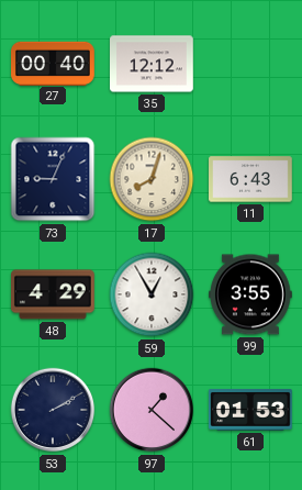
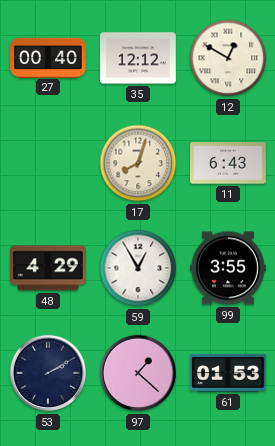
12: none -> 12:50
73: 9:04 -> none
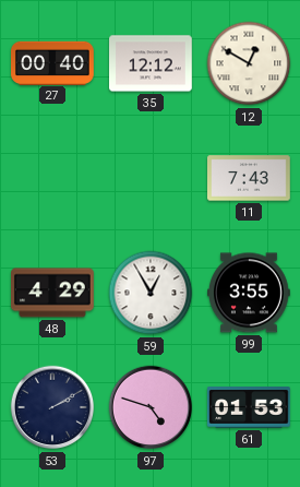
17: 8:03 -> none
11: 6:43 -> 7:43
97: 1:22 -> 4:48
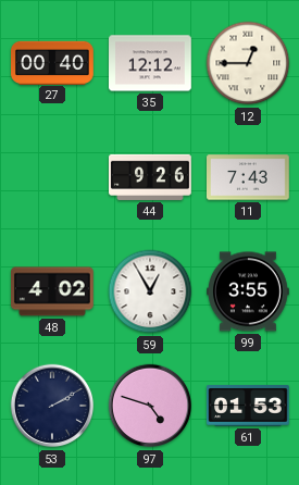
12: 12:50 -> 12:45
44: none -> 9:26
48: 4:29 -> 4:02
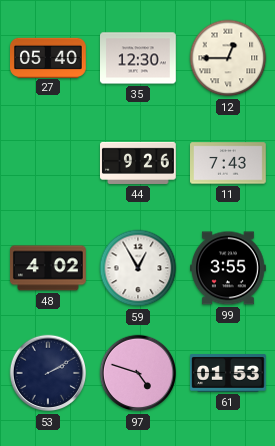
27: 00:40 -> 05:40
35: 12:12 -> 12:30
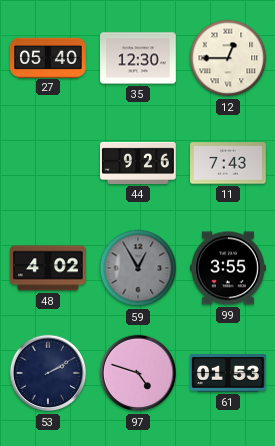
59 dial: white -> grey
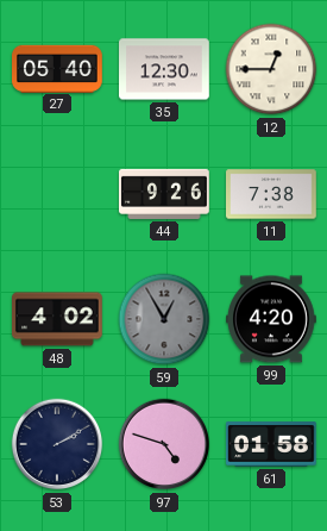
11: 7:43 -> 7:38
99: 3:55 -> 4:20
61: 01:53 -> 01:58
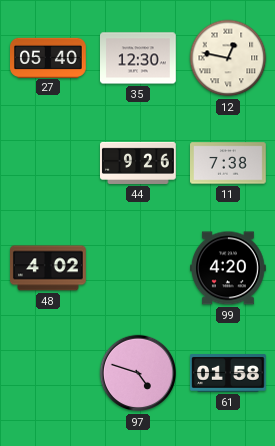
12: 12:45 -> 12:47
59: 12:55 -> none
53: 2:10 -> none
